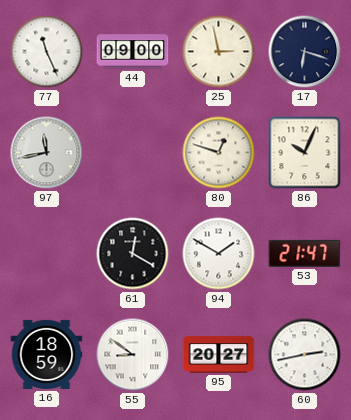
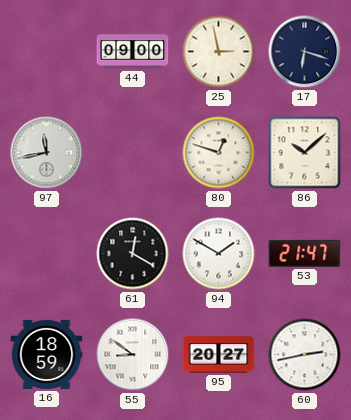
77: 11:26 -> none
86: 10:04 -> 10:08
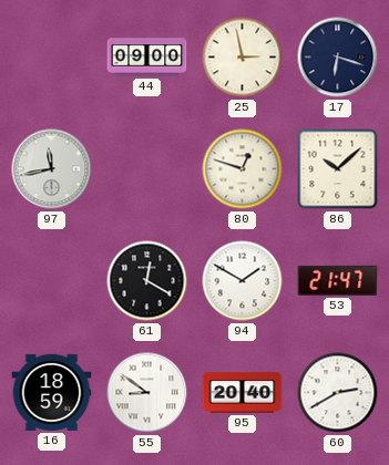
95: 20:27 -> 20:40
60: 2:43 -> 2:40
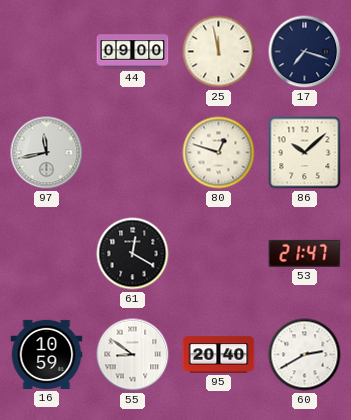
25: 2:58 -> 11:58
17: 6:18 -> 7:18
94: 1:50 -> none
16: 18:59 -> 10:59
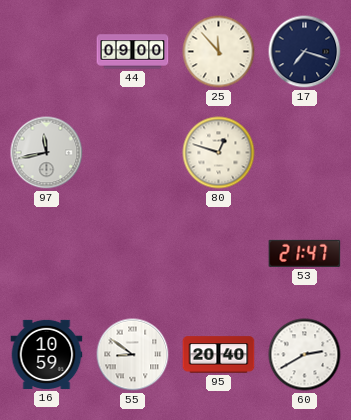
25: 11:58 -> 11:53
86: 10:08 -> none
61: 12:20 -> none
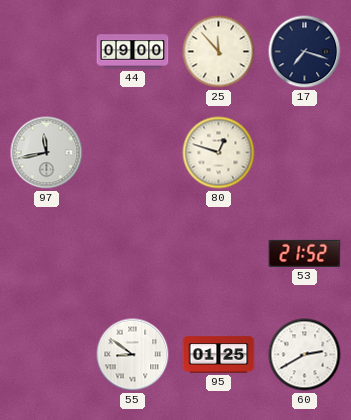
53: 21:47 -> 21:52
16: 10:59 -> none
95: 20:40 -> 01:25
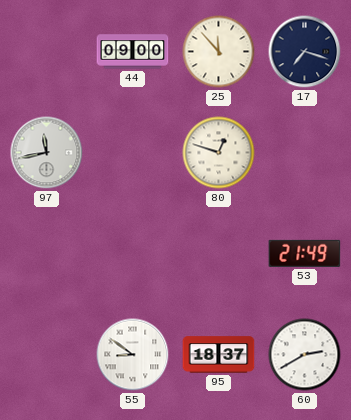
53: 21:52 -> 21:49
95: 01:25 -> 18:37
